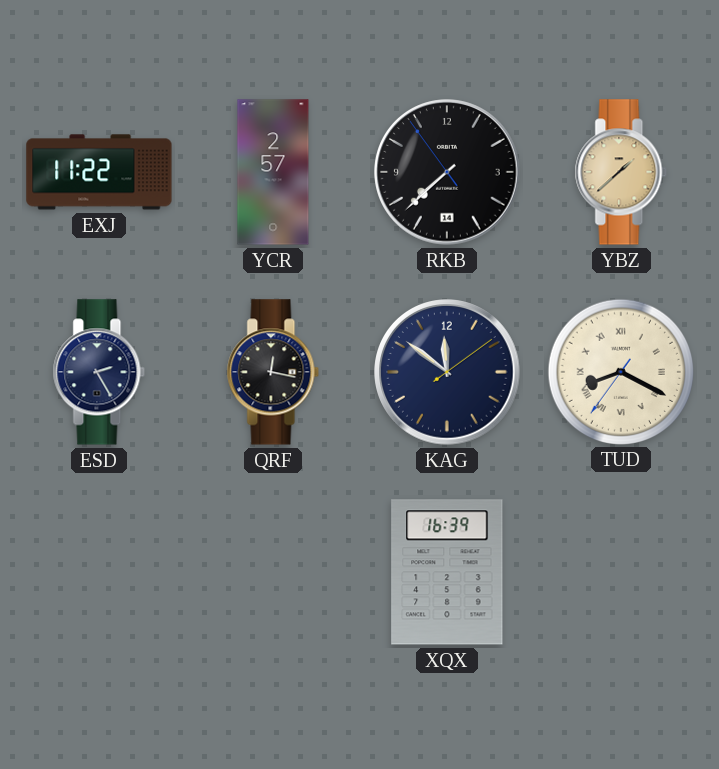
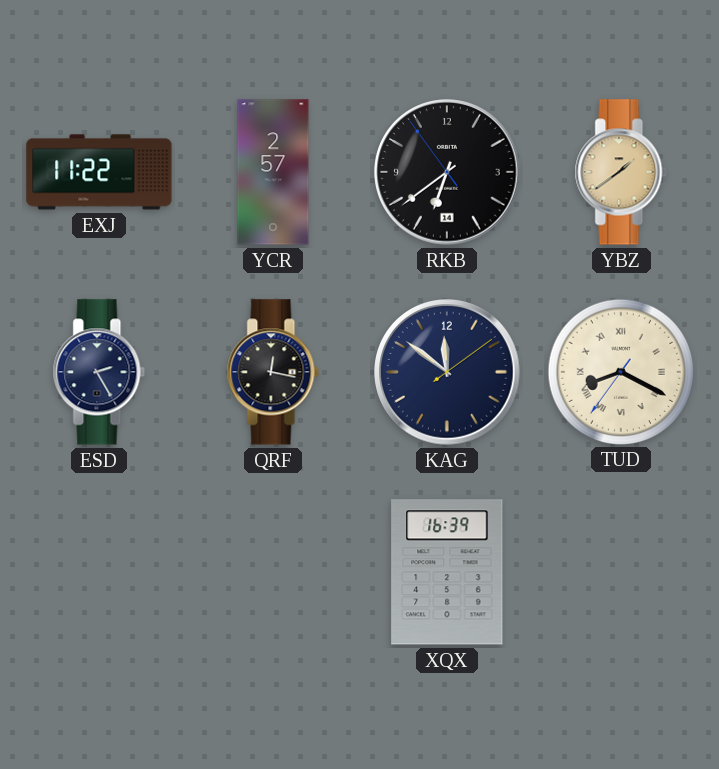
RKB: 7:37 -> 6:38
YBZ: 1:38 -> 1:39
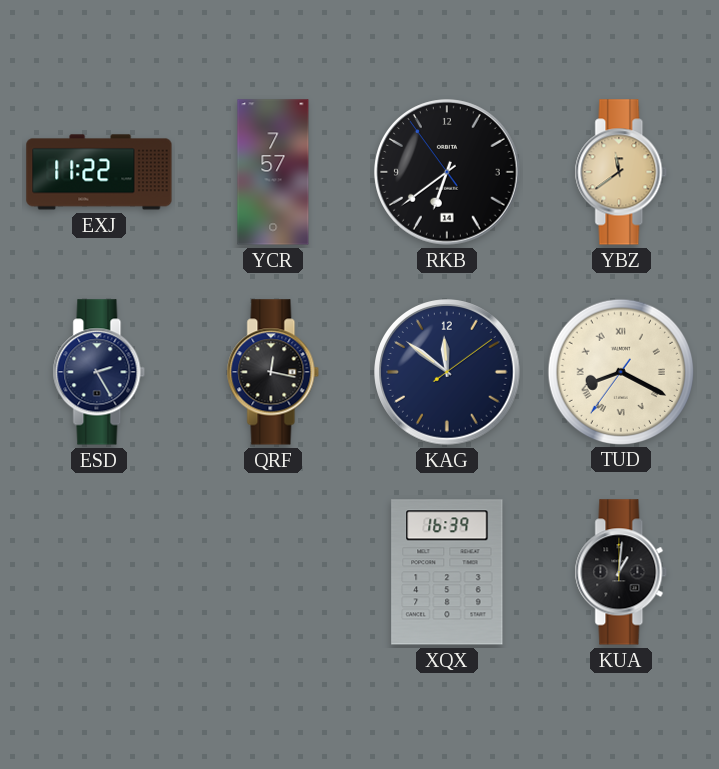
YCR: 2:57 -> 7:57
YBZ: 1:39 -> 11:39
KUA: none -> 1:01
